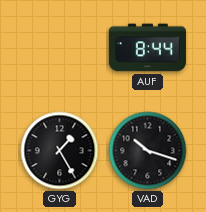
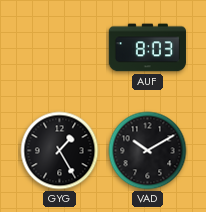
AUF: 8:44 -> 8:03
VAD: 10:18 -> 10:10
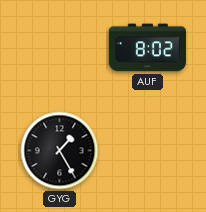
AUF: 8:03 -> 8:02
VAD: 10:10 -> none
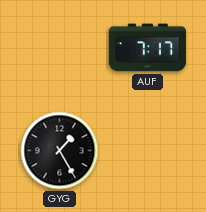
AUF: 8:02 -> 7:17
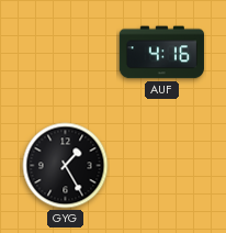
AUF: 7:17 -> 4:16
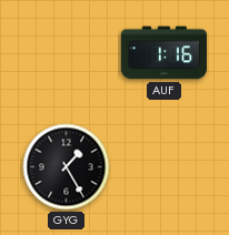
AUF: 4:16 -> 1:16
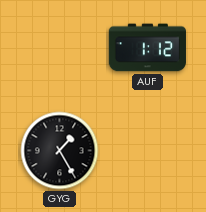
AUF: 1:16 -> 1:12
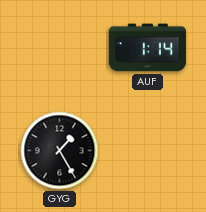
AUF: 1:12 -> 1:14
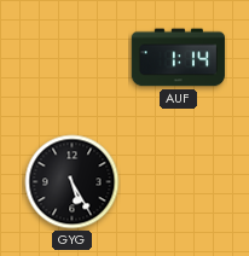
GYG: 1:25 -> 5:25
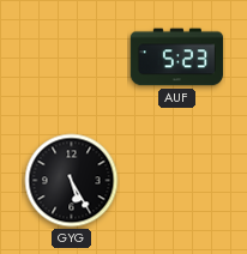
AUF: 1:14 -> 5:23
